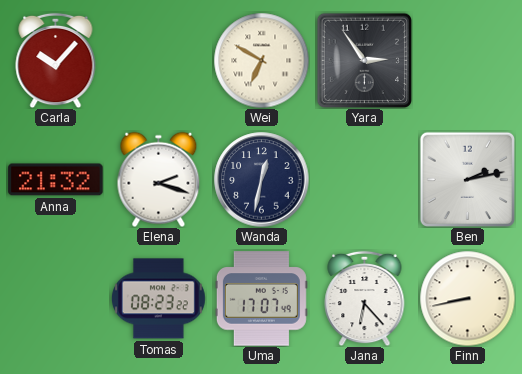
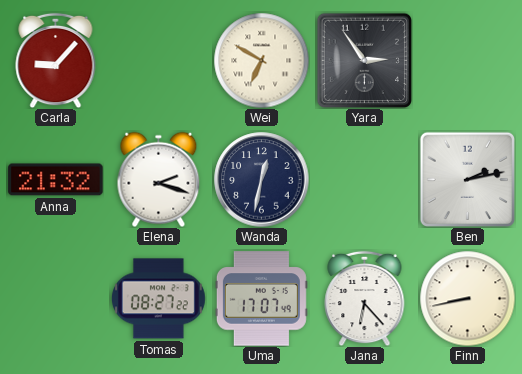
Carla: 10:07 -> 9:07
Tomas: 08:23 -> 08:27
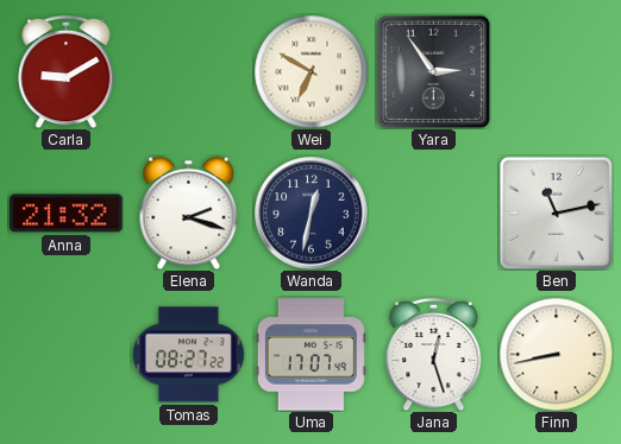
Carla: 9:07 -> 9:10
Ben: 2:13 -> 11:13
Jana: 6:23 -> 12:27
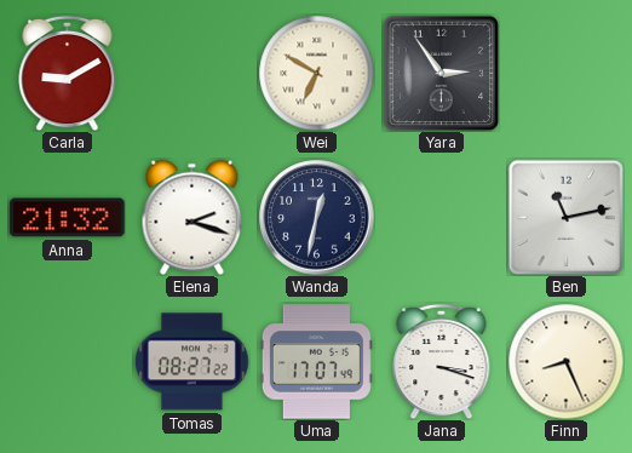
Jana: 12:27 -> 3:18
Finn: 8:43 -> 8:26
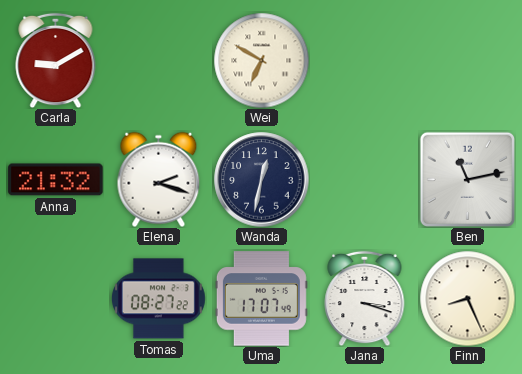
Yara: 2:54 -> none
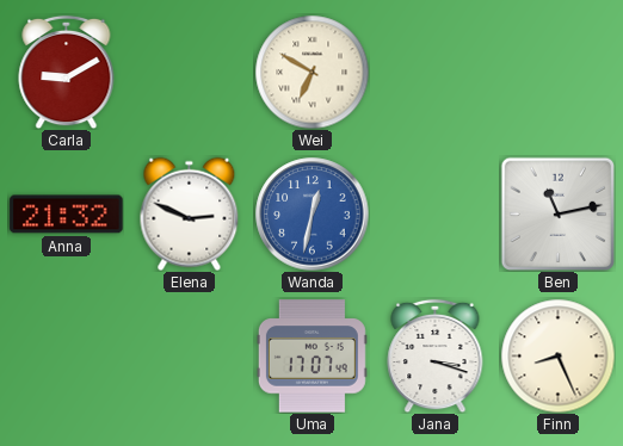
Elena: 2:18 -> 2:49
Wanda dial: navy -> blue
Tomas: 08:27 -> none
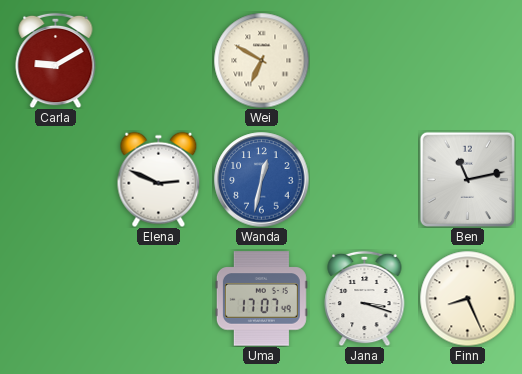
Anna: 21:32 -> none
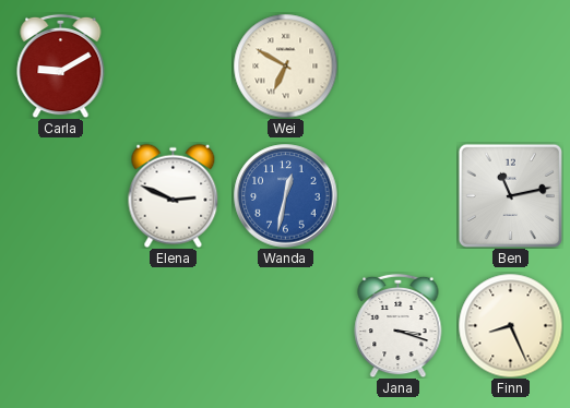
Uma: 17:07 -> none
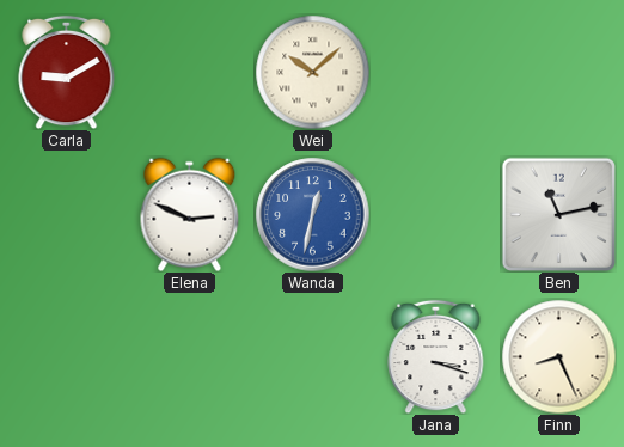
Wei: 6:50 -> 10:08
